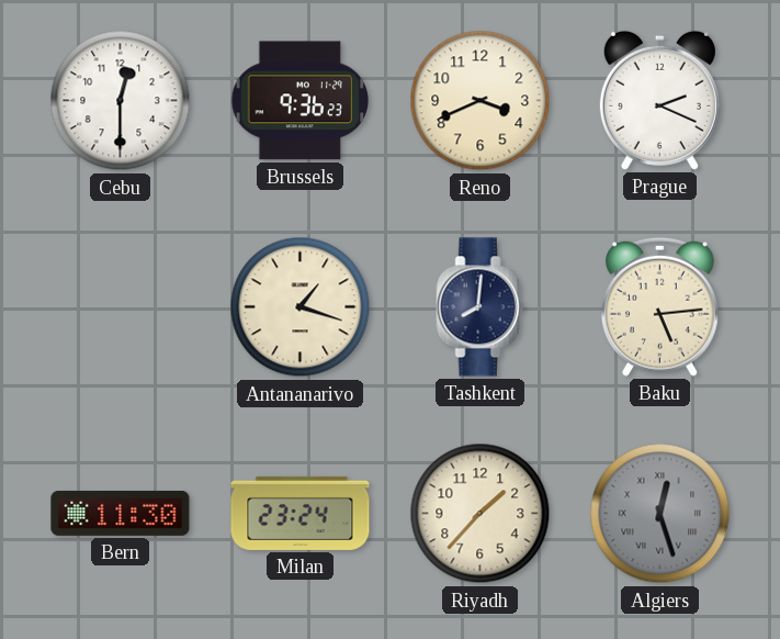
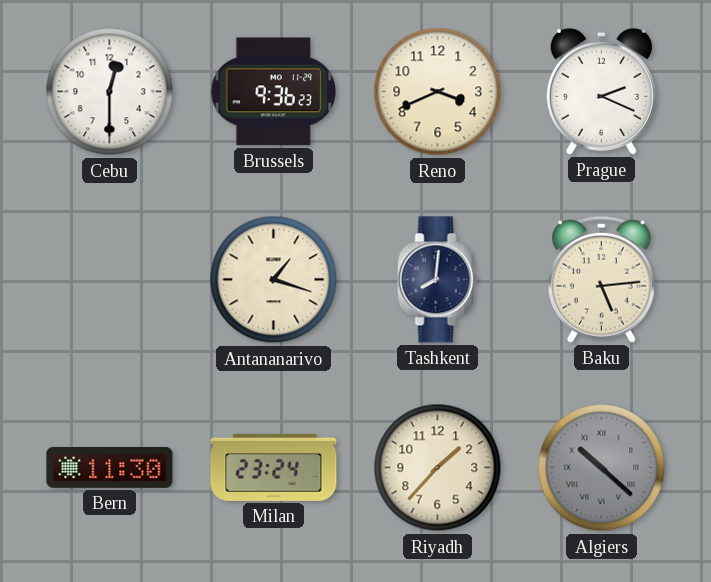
Algiers: 12:27 -> 10:22
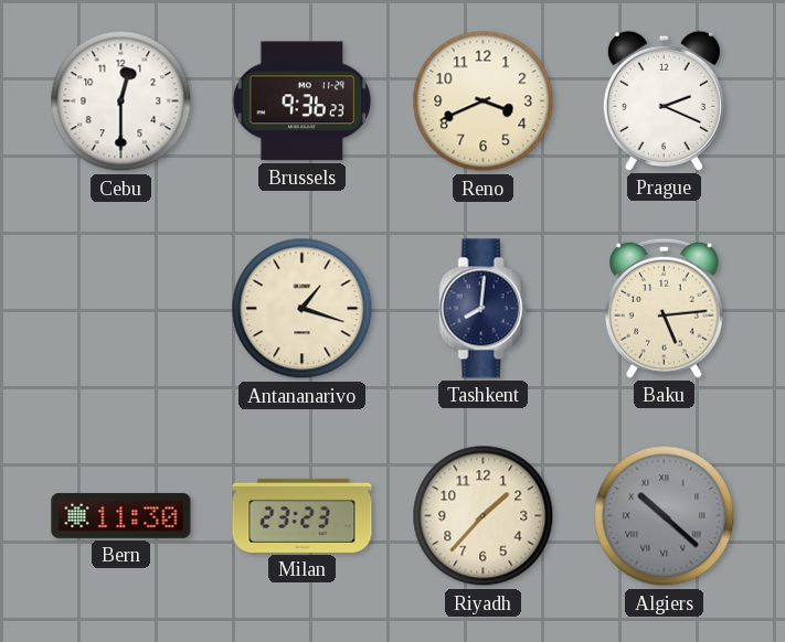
Milan: 23:24 -> 23:23
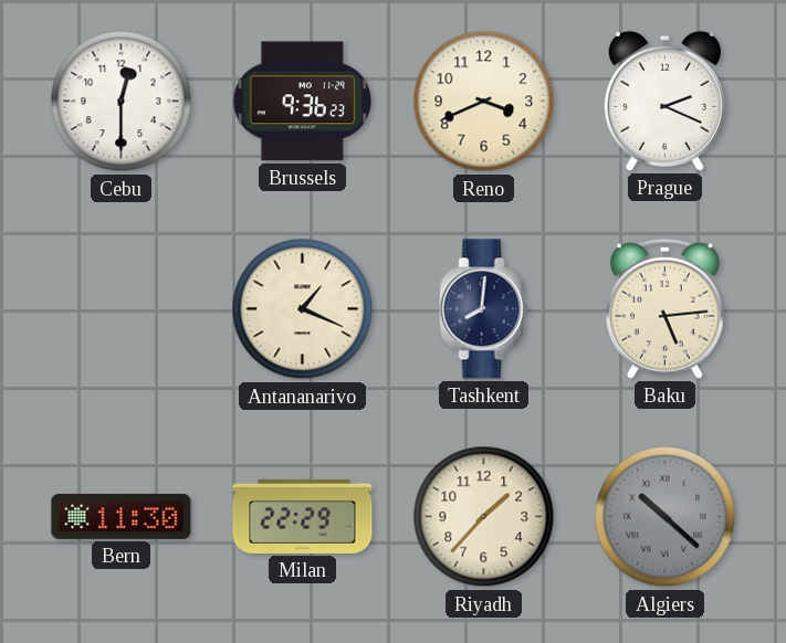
Antananarivo: 1:18 -> 1:19
Milan: 23:23 -> 22:29
